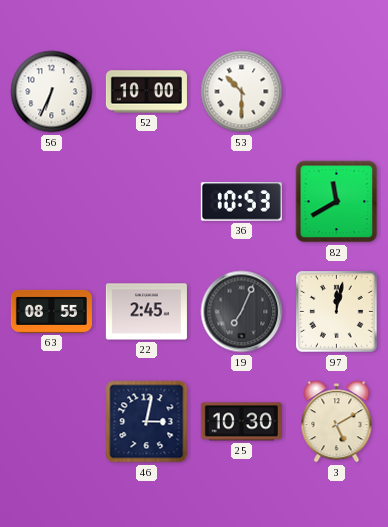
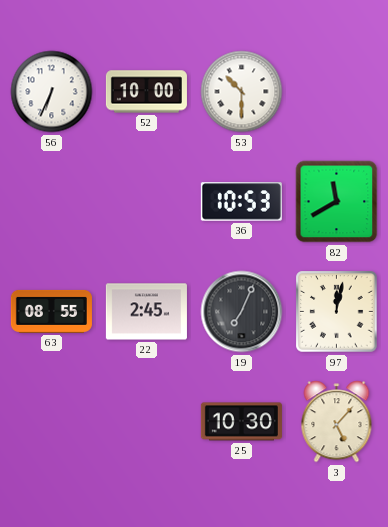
46: 3:02 -> none
3: 5:10 -> 5:07
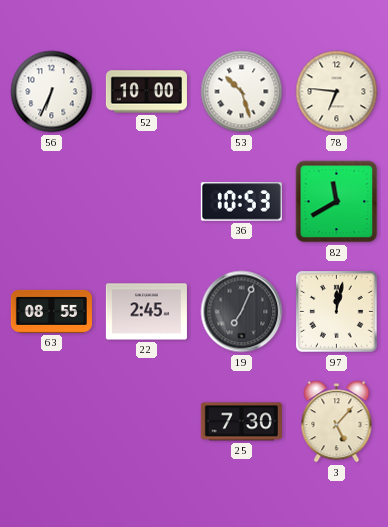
53: 10:30 -> 10:27
78: none -> 6:46
25: 10:30 -> 7:30
